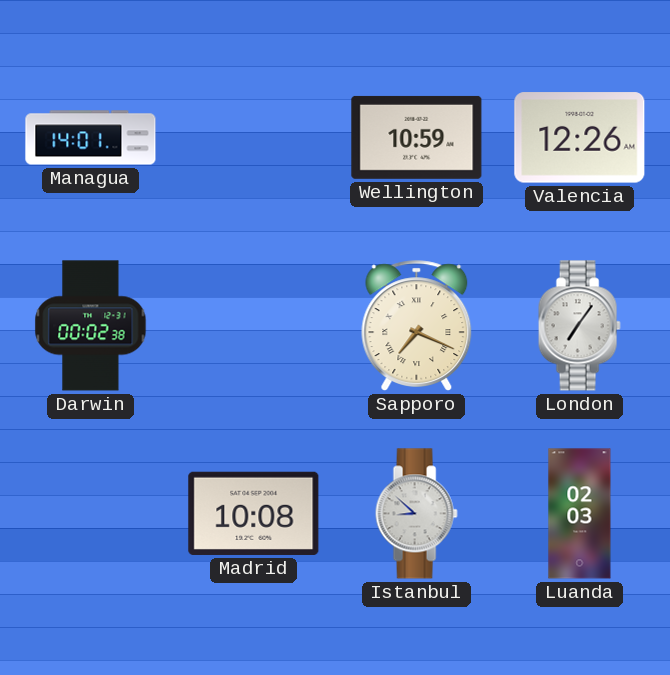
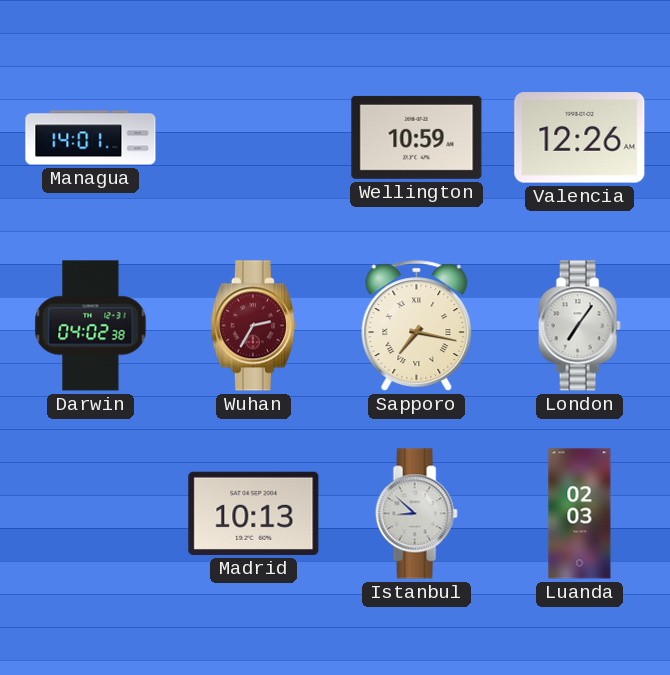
Darwin: 00:02 -> 04:02
Wuhan: none -> 2:35
Sapporo: 7:19 -> 7:17
Madrid: 10:08 -> 10:13
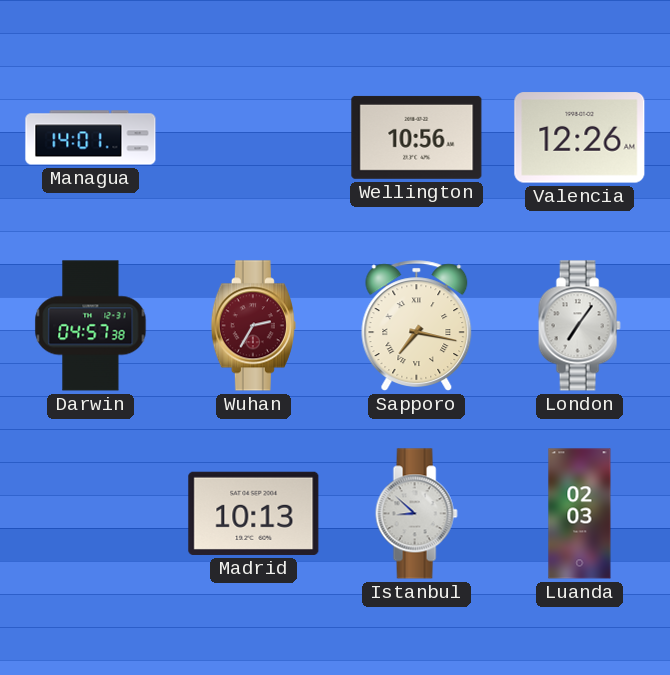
Wellington: 10:59 -> 10:56
Darwin: 04:02 -> 04:57
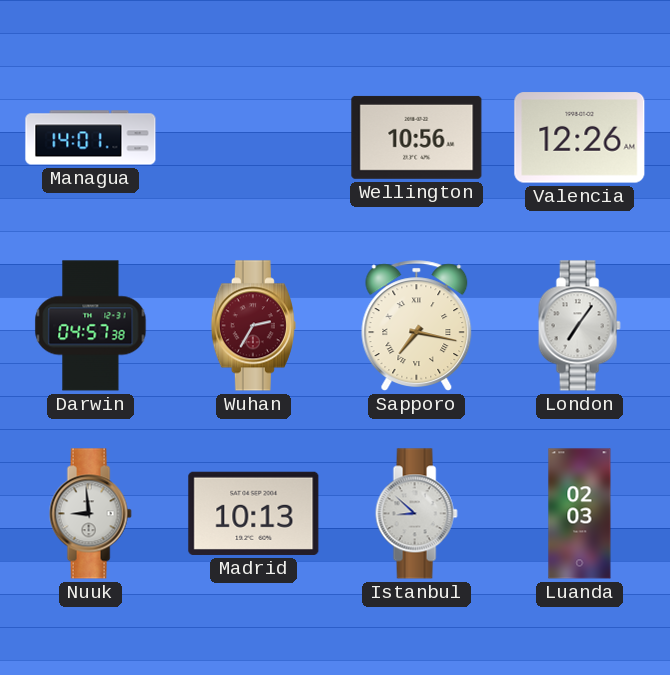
Nuuk: none -> 8:59
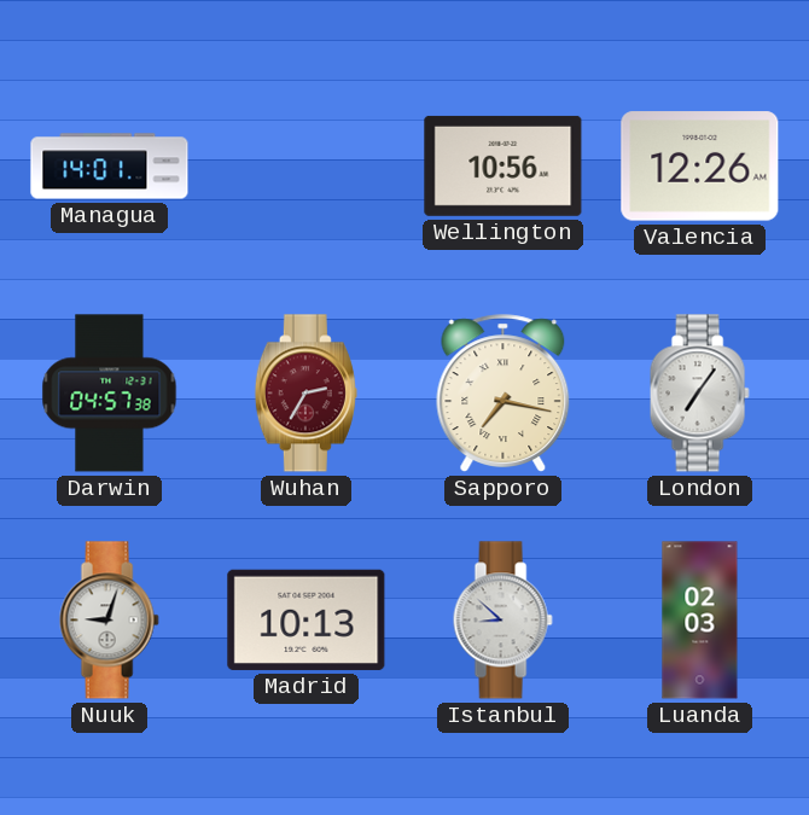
Nuuk: 8:59 -> 9:03
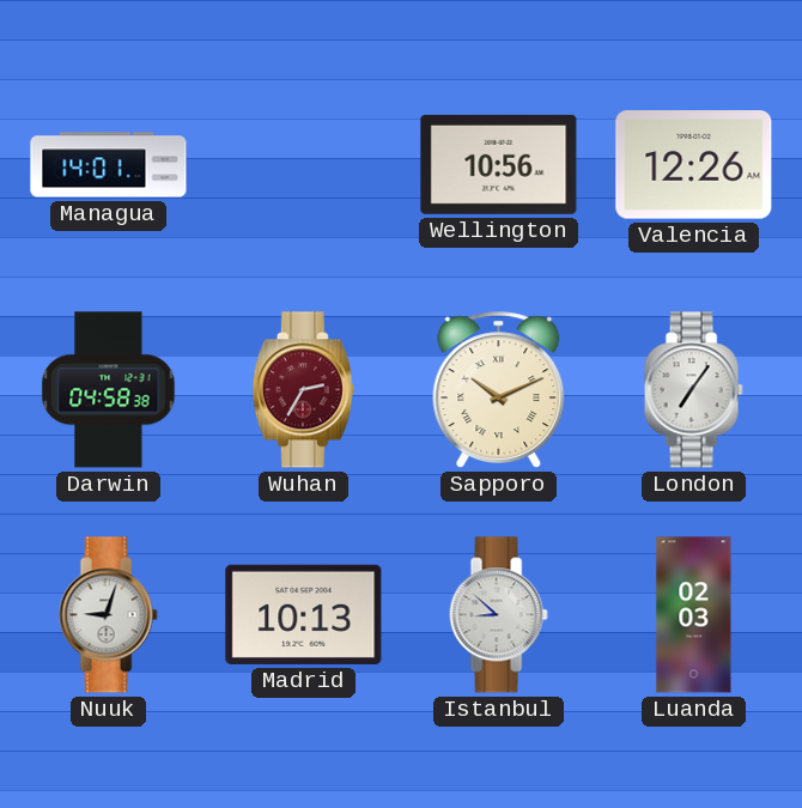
Darwin: 04:57 -> 04:58
Sapporo: 7:17 -> 10:11
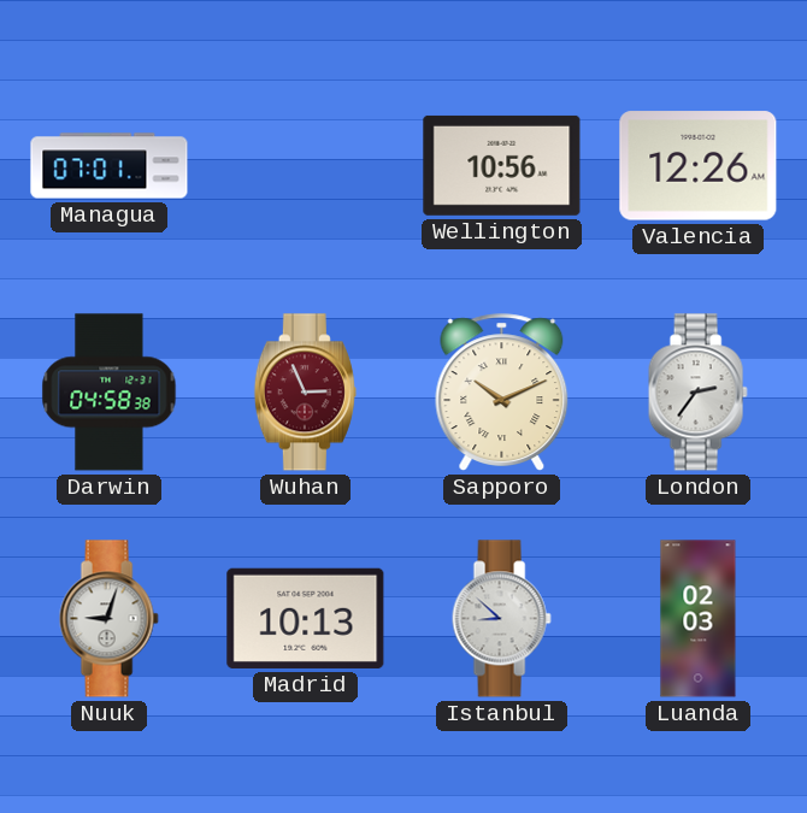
Managua: 14:01 -> 07:01
Wuhan: 2:35 -> 2:56
London: 7:06 -> 2:36
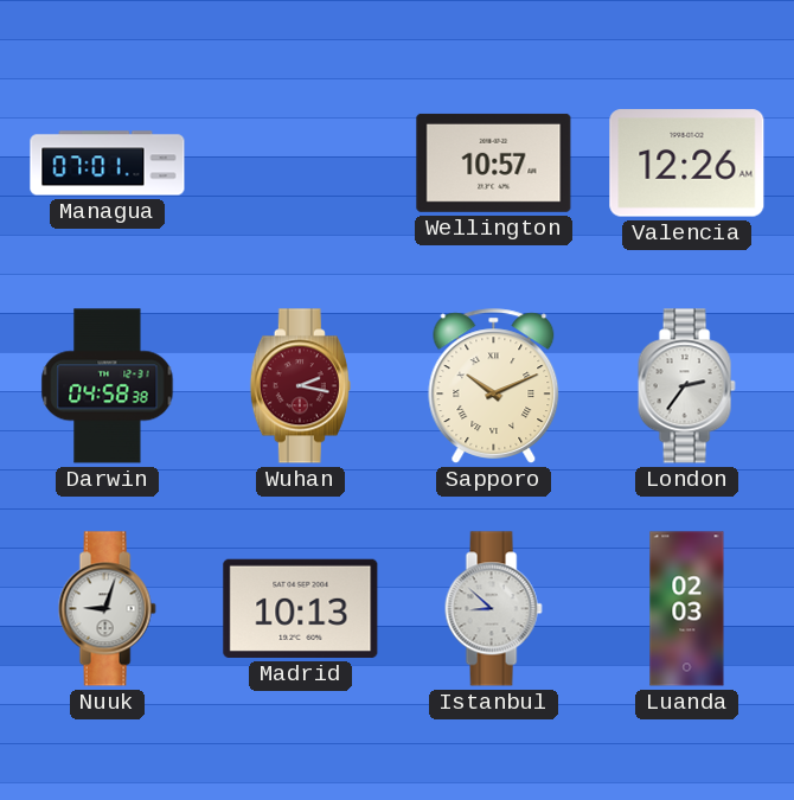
Wellington: 10:56 -> 10:57
Wuhan: 2:56 -> 2:17
